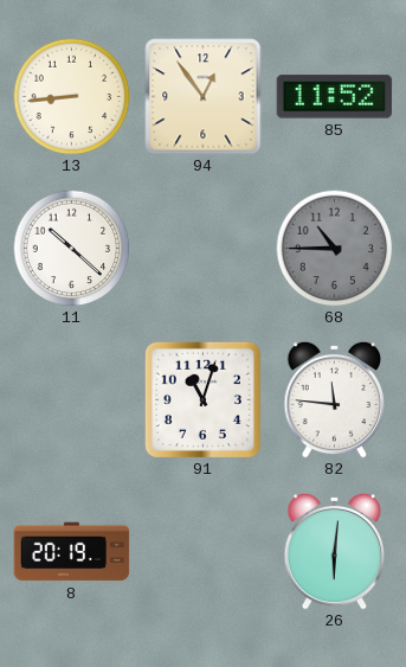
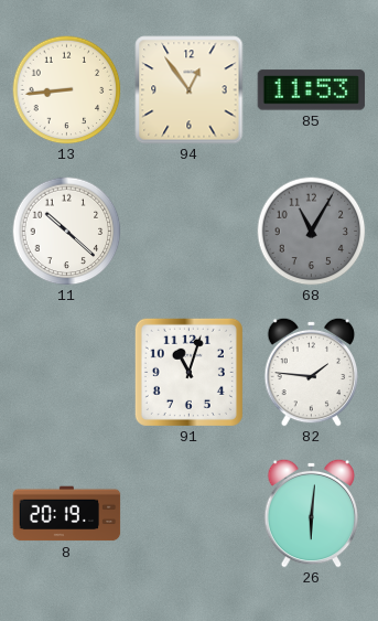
85: 11:52 -> 11:53
68: 10:45 -> 11:05
82: 11:46 -> 1:46
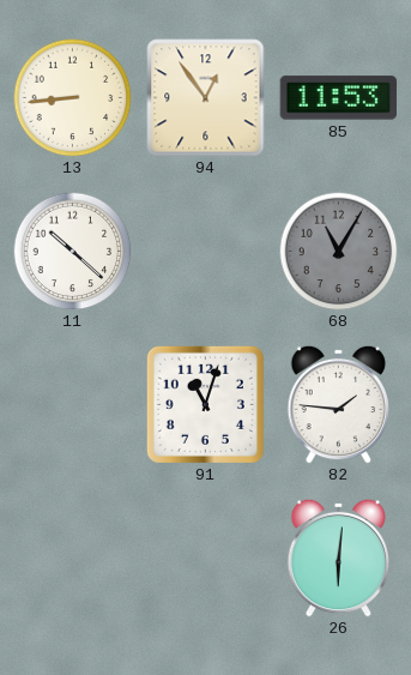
8: 20:19 -> none
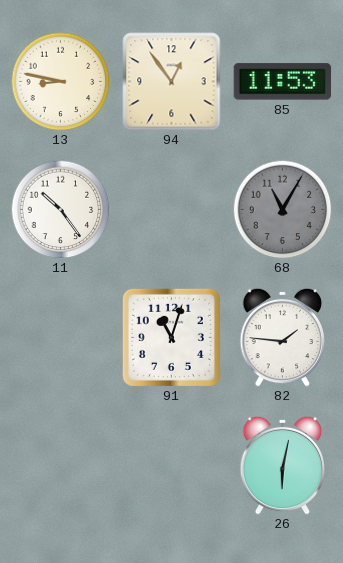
13: 8:44 -> 8:47
11: 10:22 -> 10:24
26: 6:01 -> 6:02
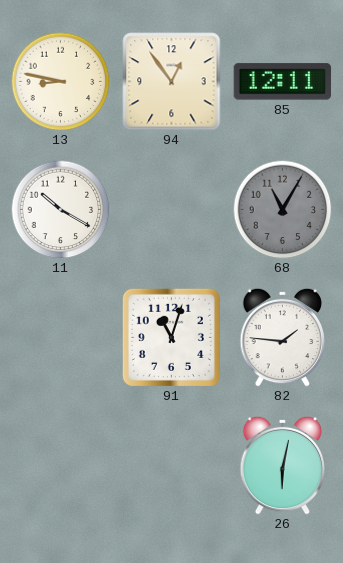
85: 11:53 -> 12:11
11: 10:24 -> 10:20
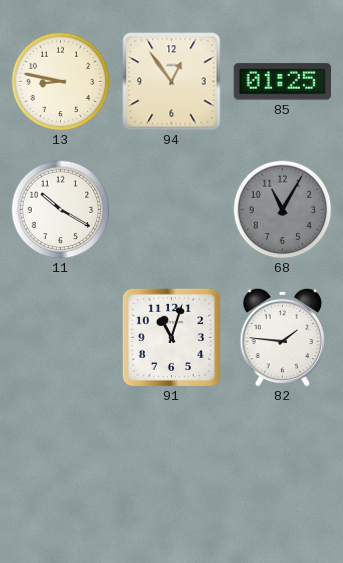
85: 12:11 -> 01:25
26: 6:02 -> none
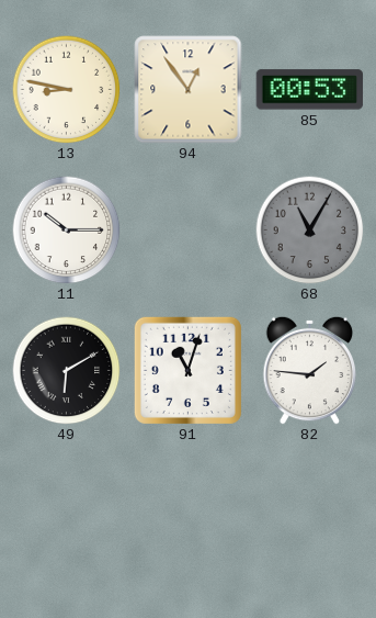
85: 01:25 -> 00:53
11: 10:20 -> 10:15
49: none -> 6:10
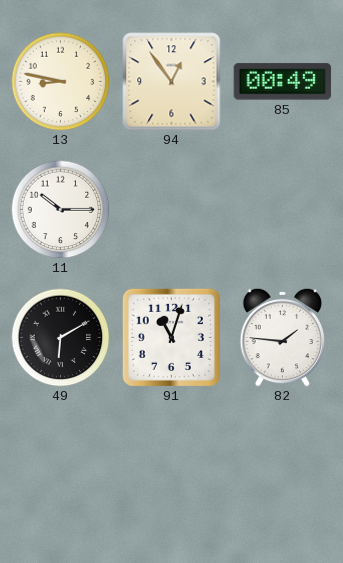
85: 00:53 -> 00:49
68: 11:05 -> none
